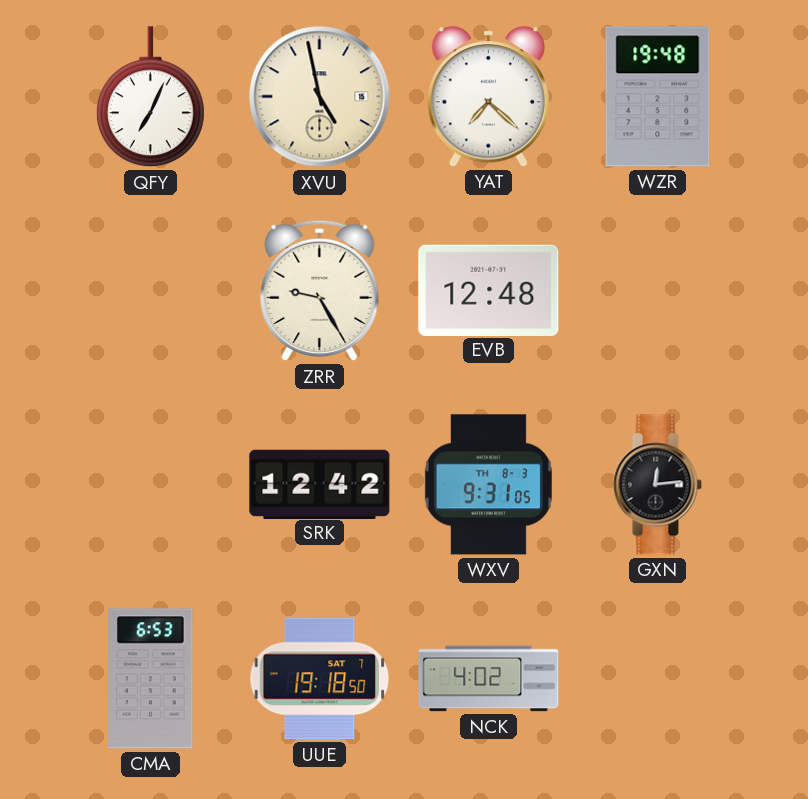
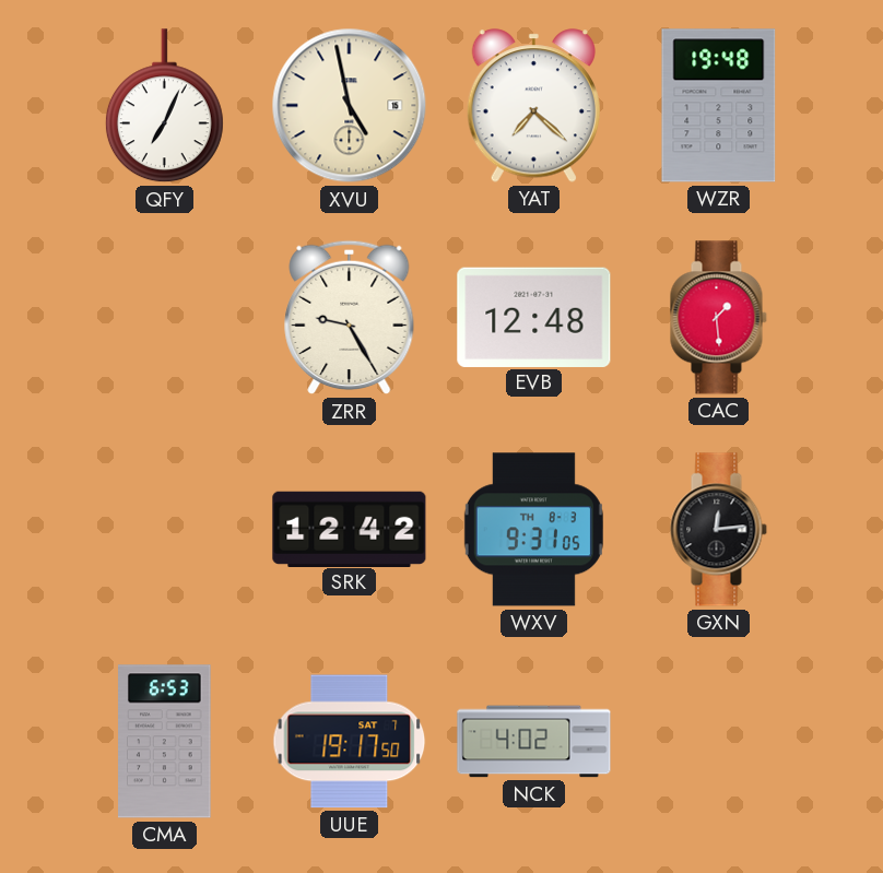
CAC: none -> 1:29
UUE: 19:18 -> 19:17
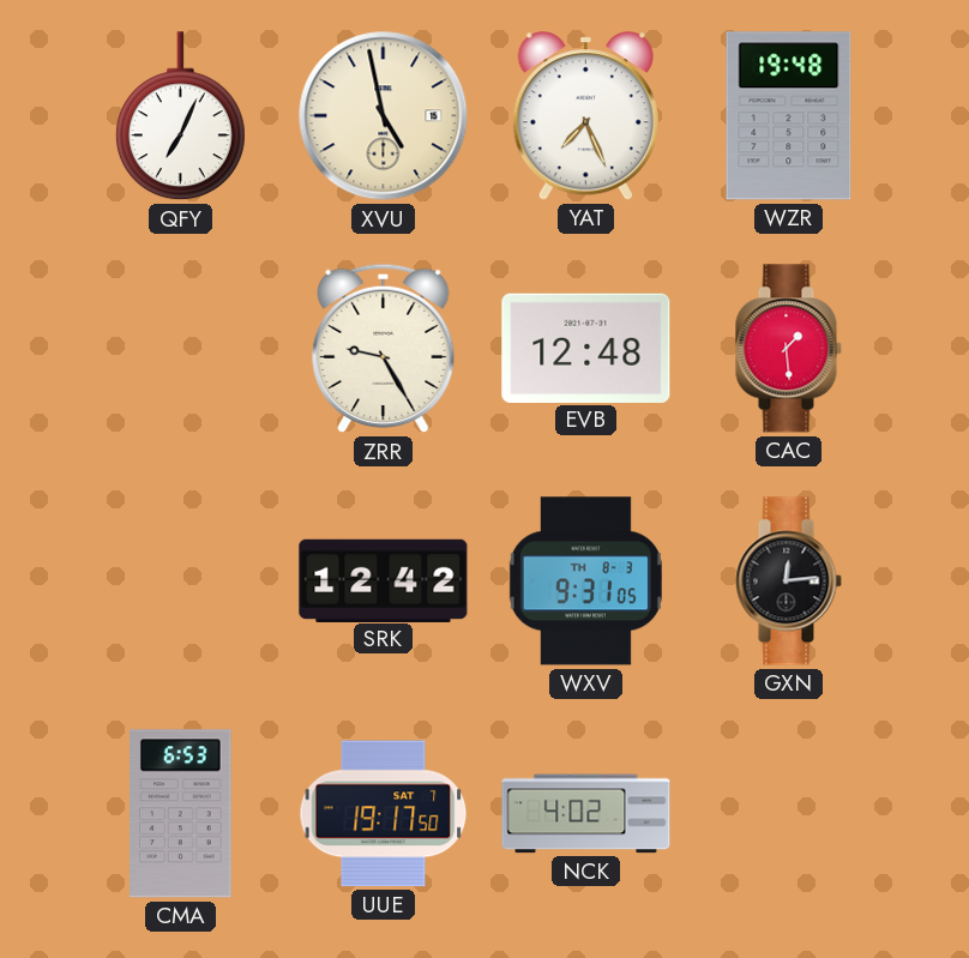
YAT: 7:22 -> 7:26
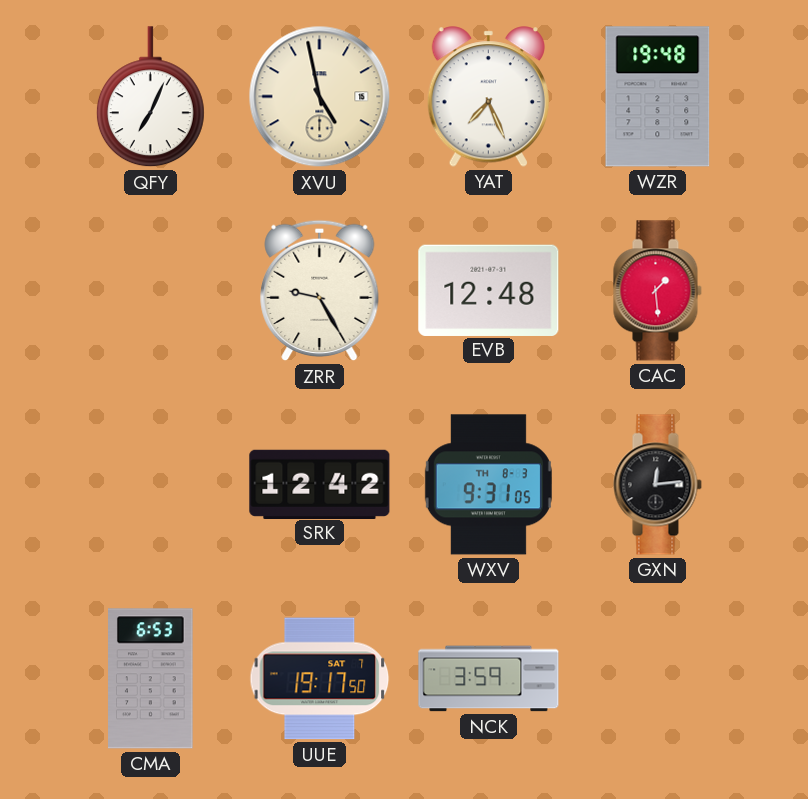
NCK: 4:02 -> 3:59
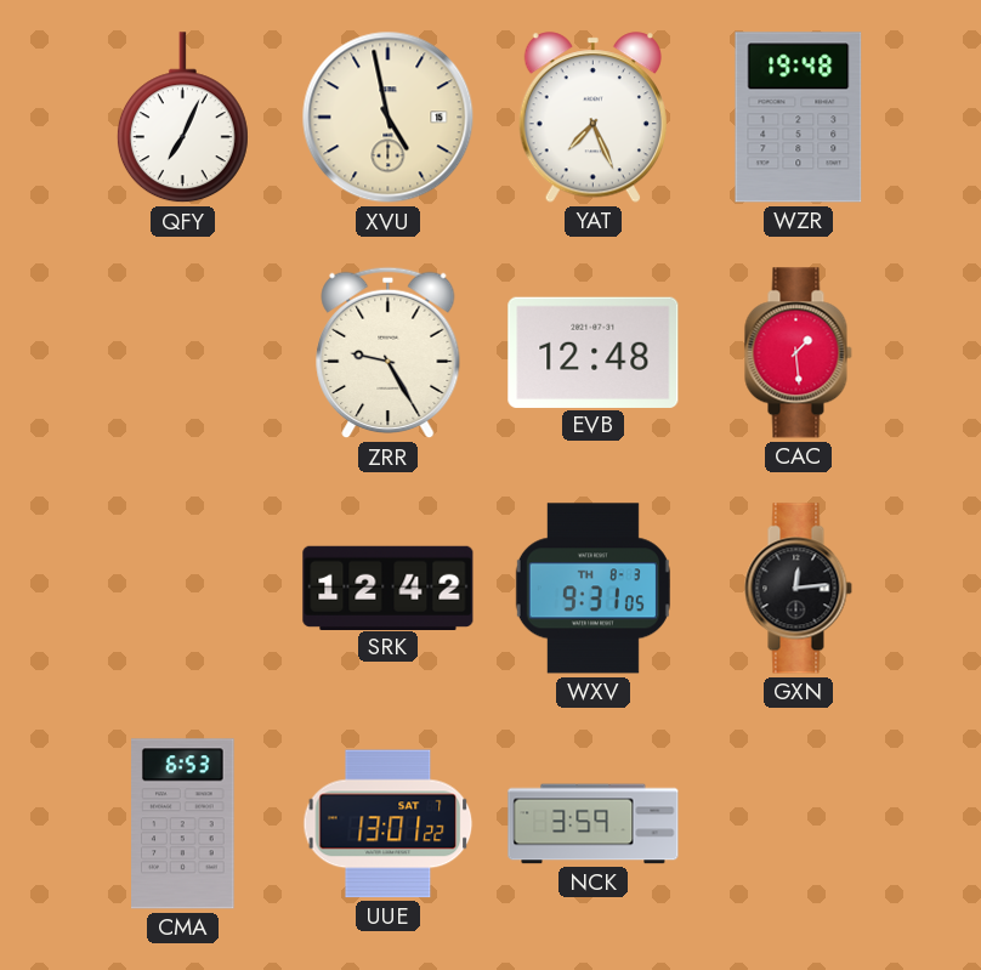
UUE: 19:17 -> 13:01
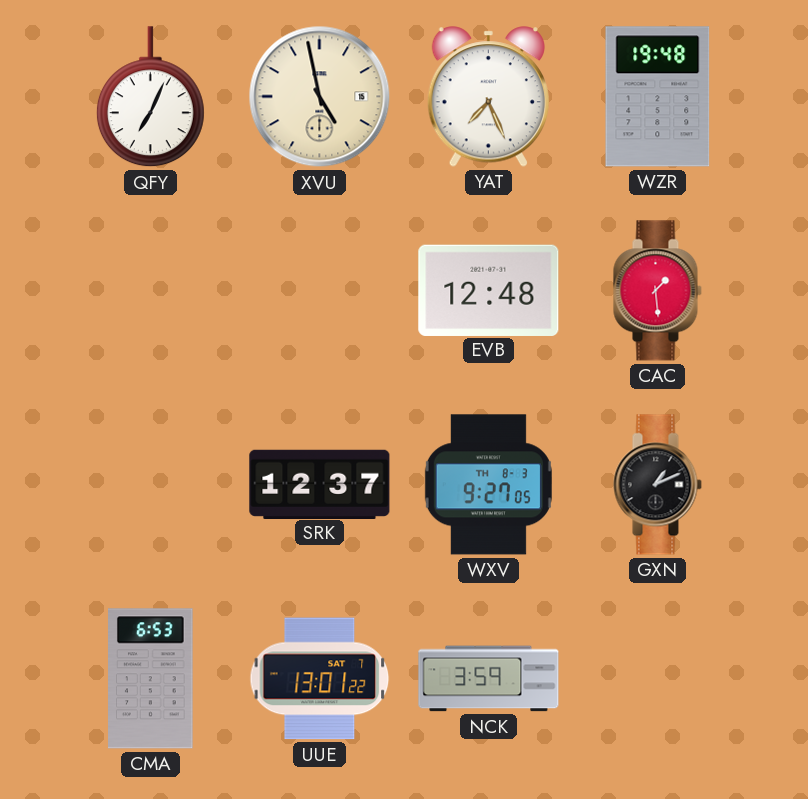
ZRR: 9:25 -> none
SRK: 12:42 -> 12:37
WXV: 9:31 -> 9:27
GXN: 12:14 -> 1:11
